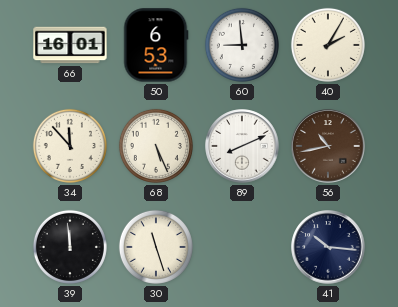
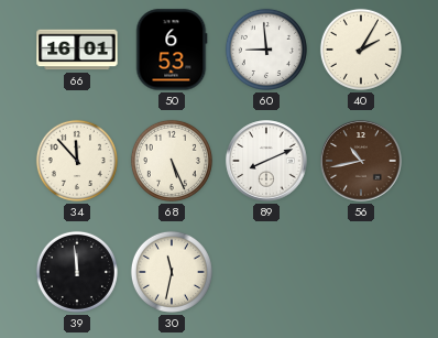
30: 11:27 -> 11:32
41: 10:16 -> none
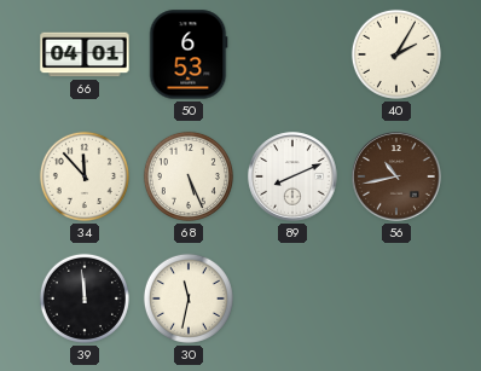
66: 16:01 -> 04:01
60: 8:59 -> none
